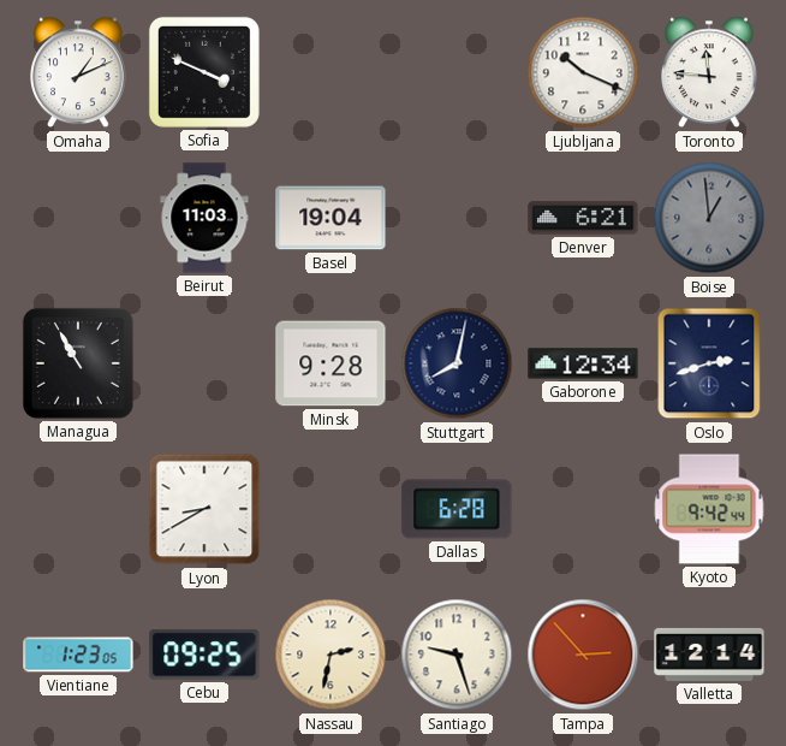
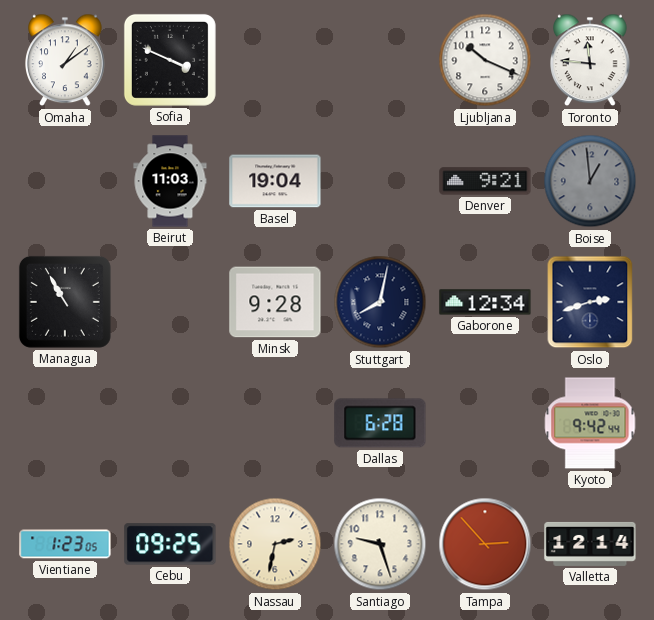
Omaha: 1:11 -> 1:09
Denver: 6:21 -> 9:21
Lyon: 8:40 -> none
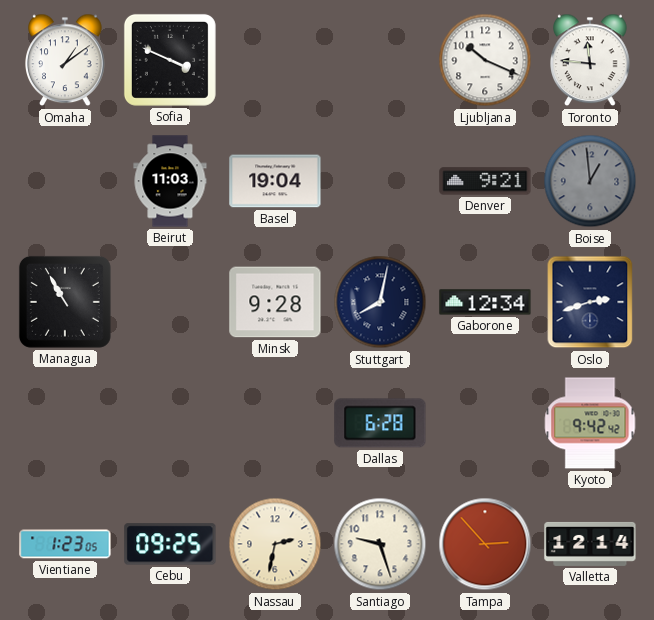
Kyoto: 9:42:44 -> 9:42:42
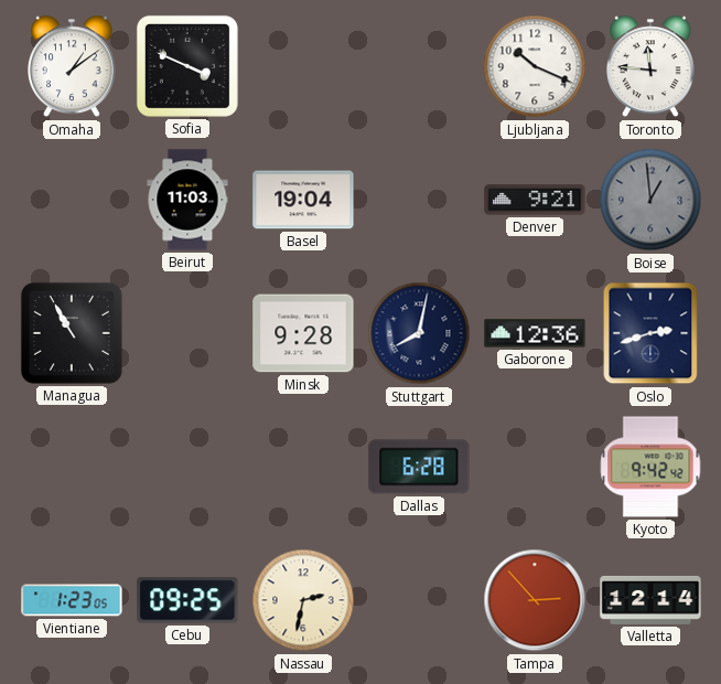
Gaborone: 12:34 -> 12:36
Santiago: 9:27 -> none
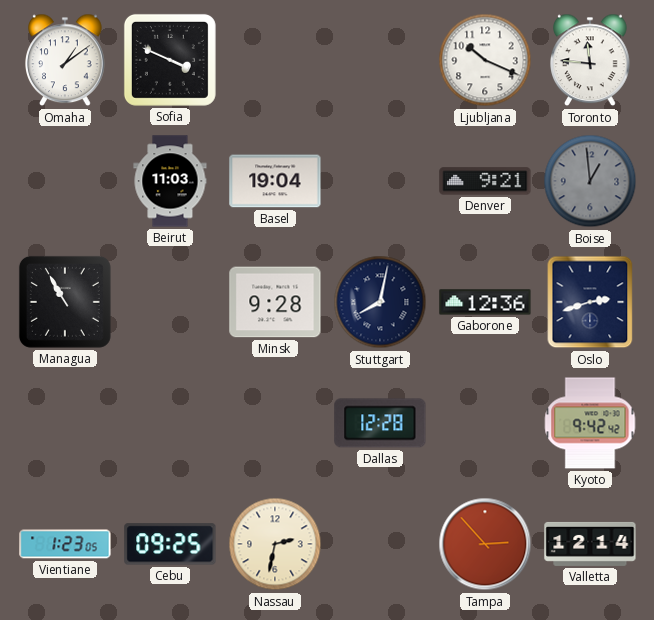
Dallas: 6:28 -> 12:28
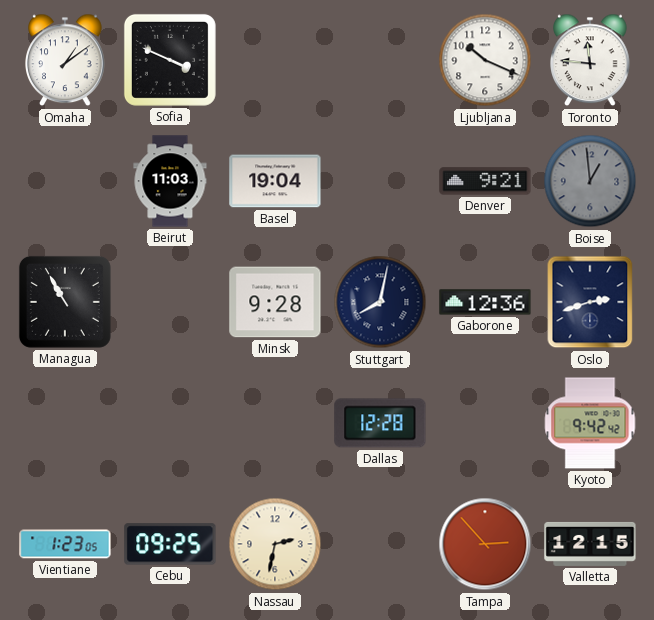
Valletta: 12:14 -> 12:15
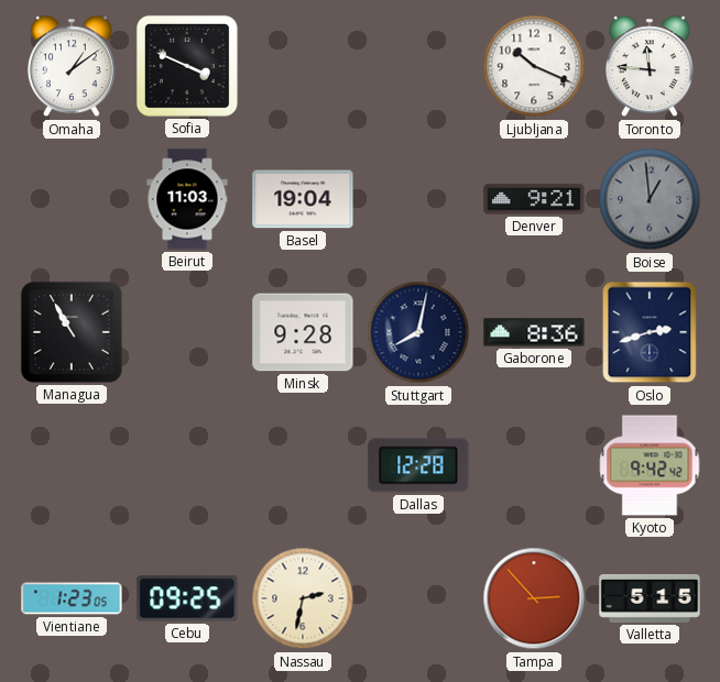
Gaborone: 12:36 -> 8:36
Valletta: 12:15 -> 5:15
